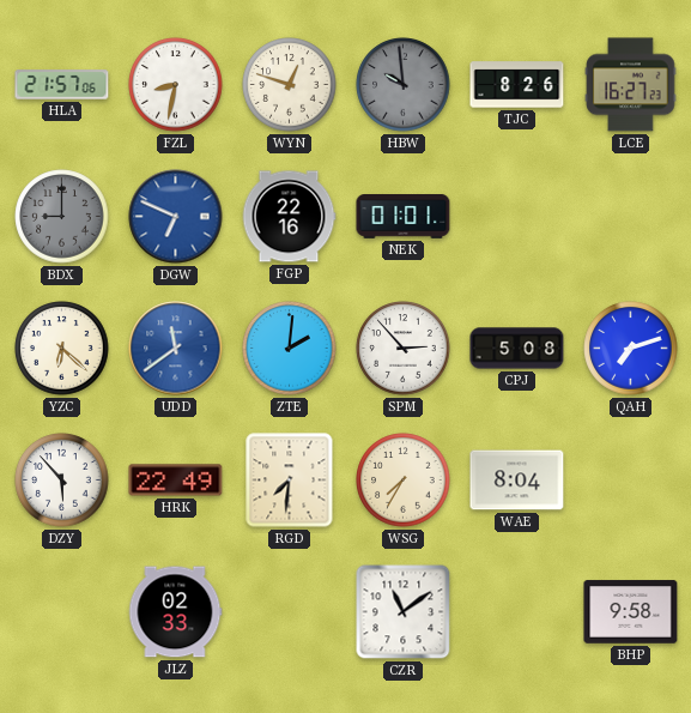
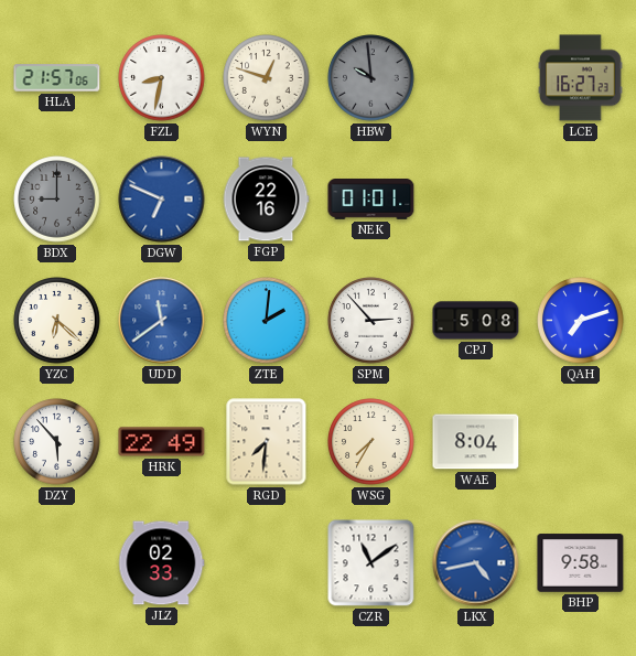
TJC: 8:26 -> none
LKX: none -> 4:43
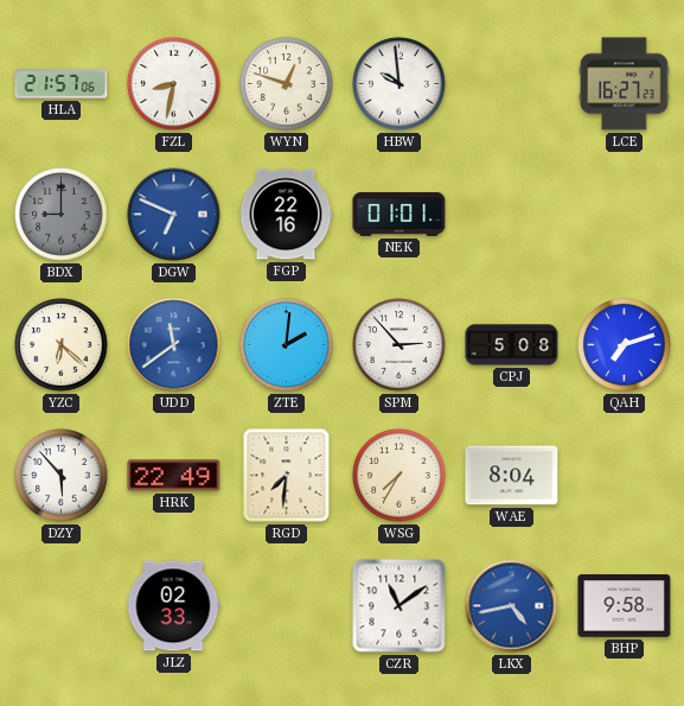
HBW dial: grey -> white
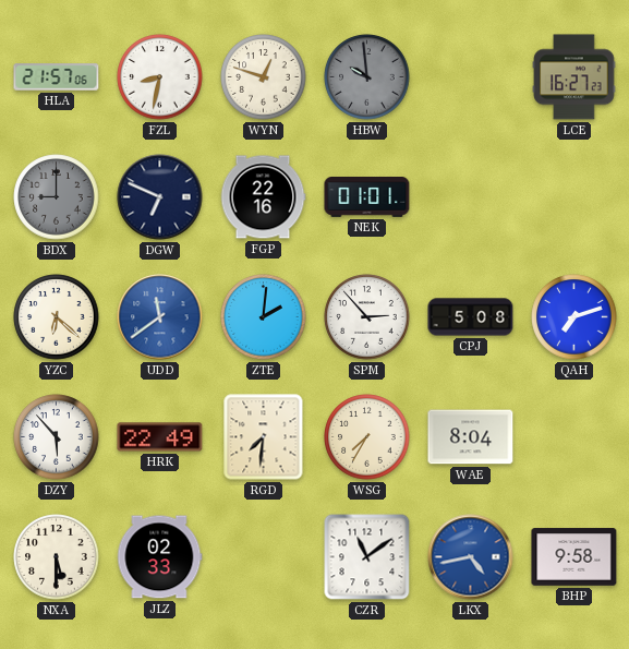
HBW dial: white -> grey
DGW dial: blue -> navy
NXA: none -> 5:30
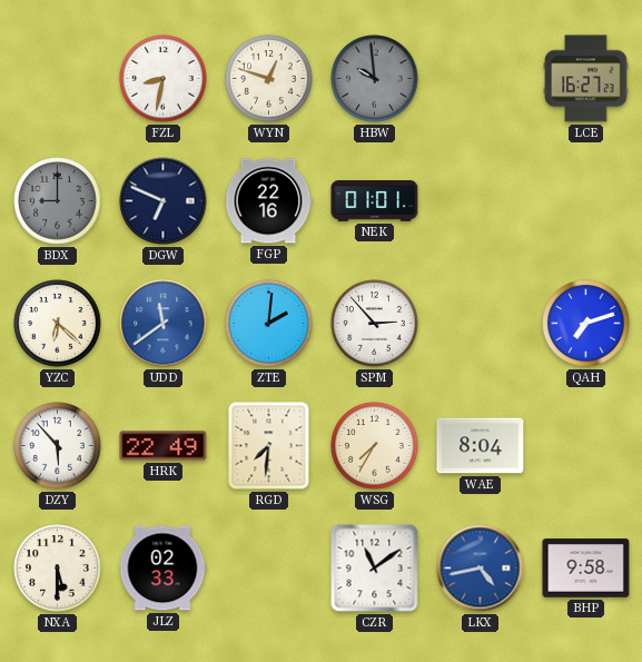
HLA: 21:57 -> none
CPJ: 5:08 -> none
